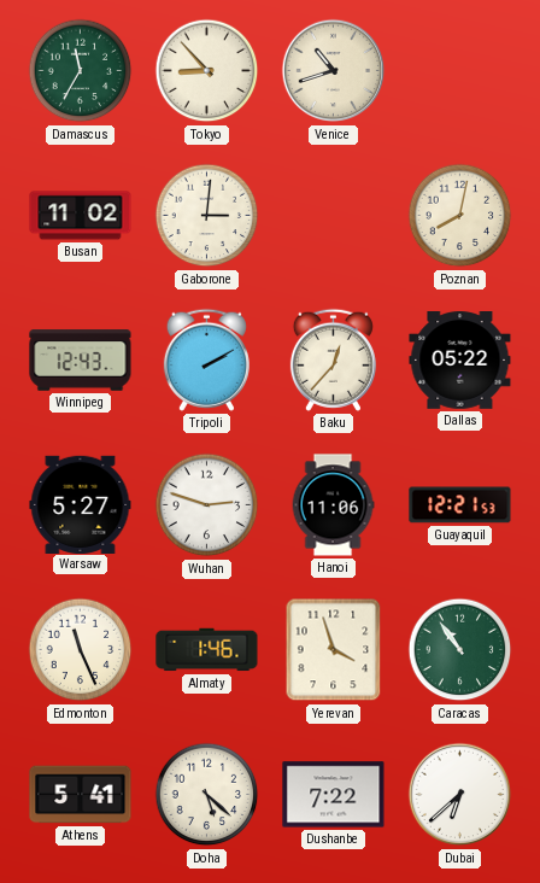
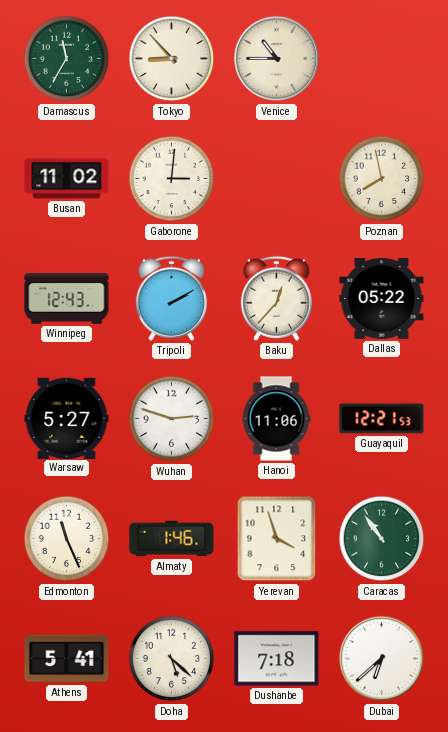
Venice: 10:42 -> 10:45
Poznan: 8:02 -> 7:58
Dushanbe: 7:22 -> 7:18
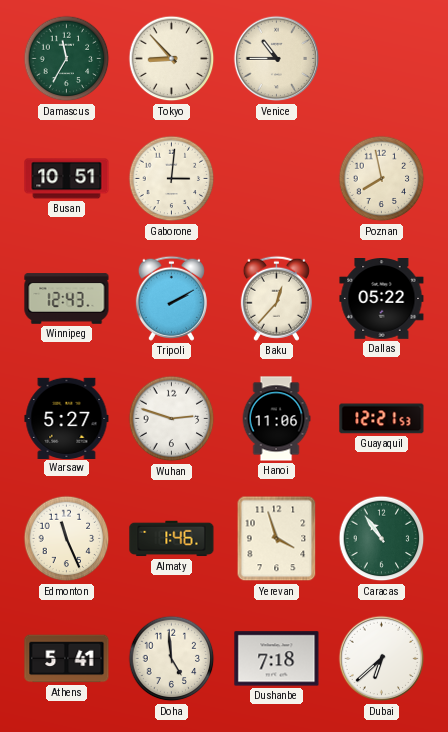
Busan: 11:02 -> 10:51
Doha: 5:22 -> 4:59
